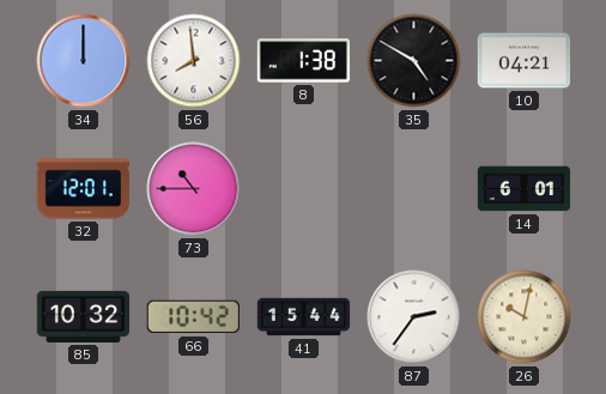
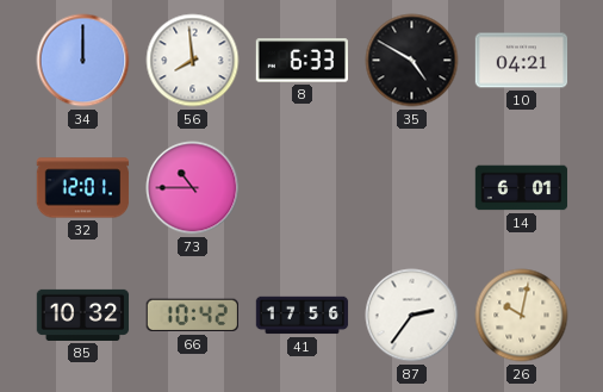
8: 1:38 -> 6:33
41: 15:44 -> 17:56
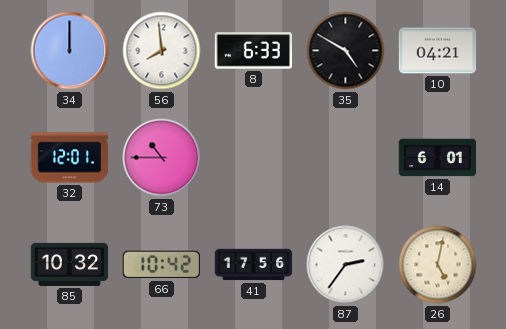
26: 10:02 -> 5:02
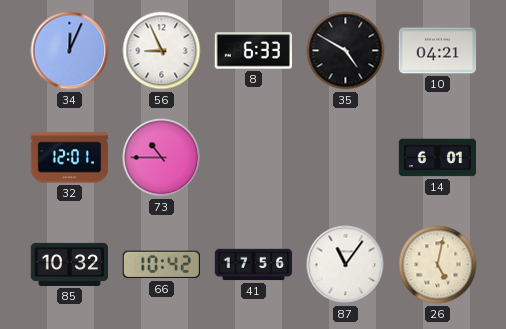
34: 12:00 -> 12:04
56: 7:59 -> 8:56
87: 2:36 -> 11:06
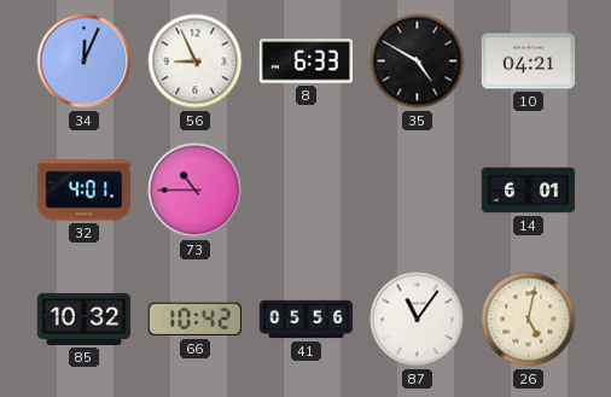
32: 12:01 -> 4:01
41: 17:56 -> 05:56
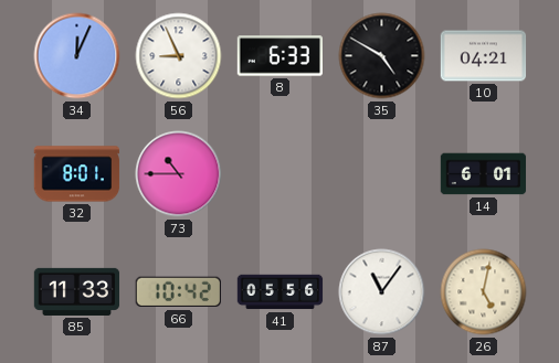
32: 4:01 -> 8:01
85: 10:32 -> 11:33
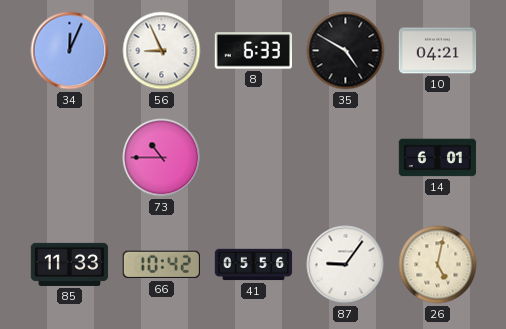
32: 8:01 -> none
87: 11:06 -> 9:06
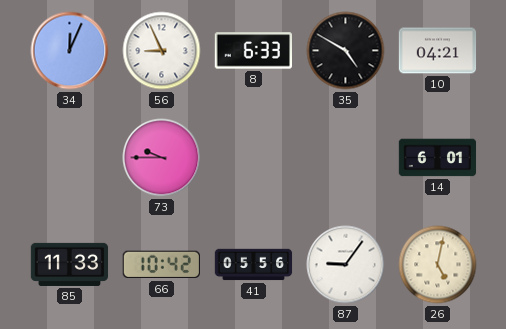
73: 10:45 -> 9:45
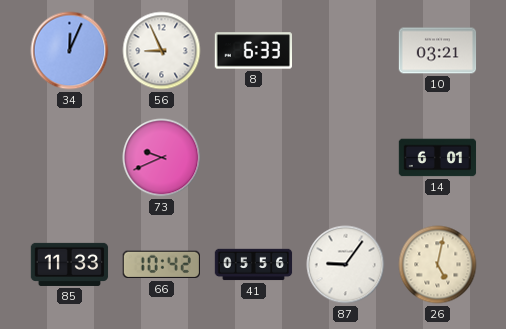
35: 4:50 -> none
10: 04:21 -> 03:21
73: 9:45 -> 9:41
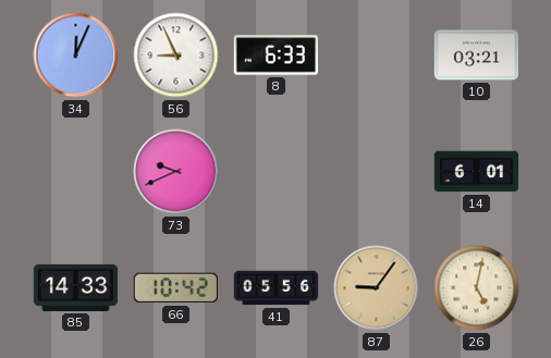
85: 11:33 -> 14:33
87 dial: white -> champagne
